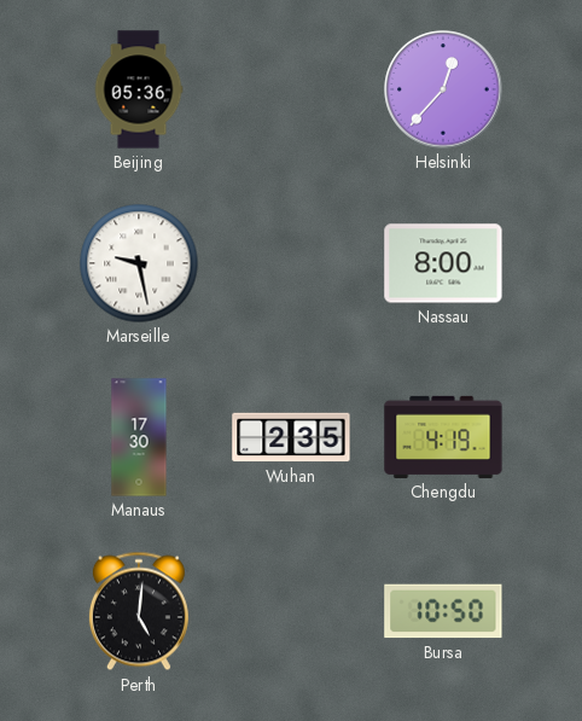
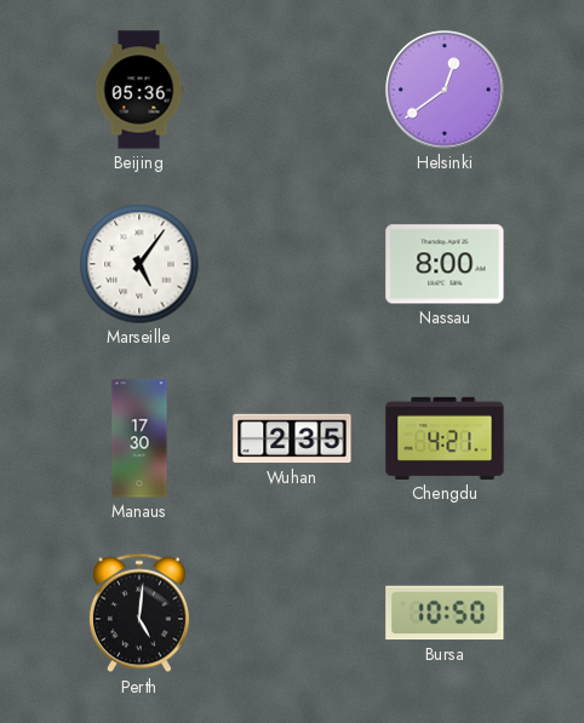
Helsinki: 12:37 -> 12:39
Marseille: 9:28 -> 5:06
Chengdu: 4:19 -> 4:21
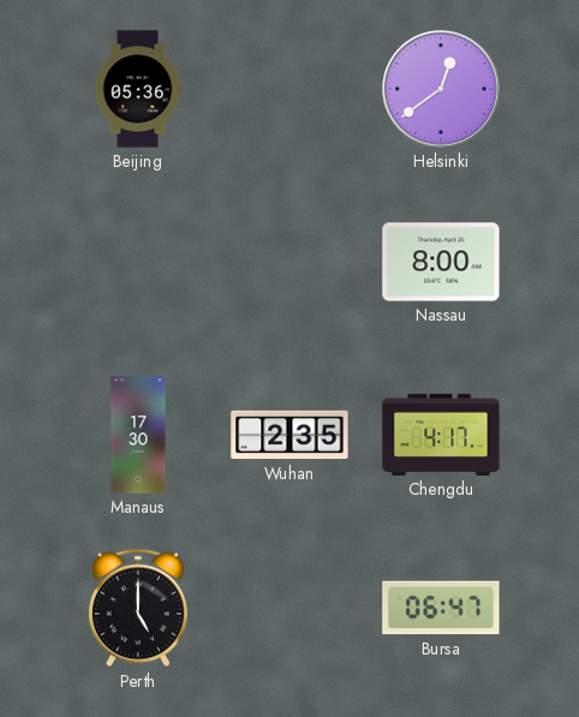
Marseille: 5:06 -> none
Chengdu: 4:21 -> 4:17
Perth: 5:01 -> 5:00
Bursa: 10:50 -> 06:47
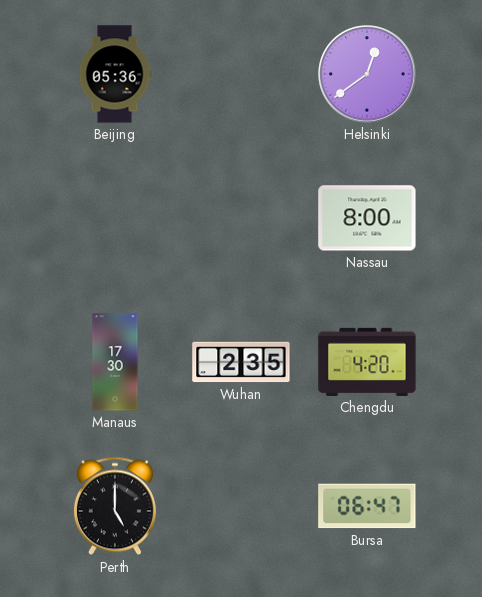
Chengdu: 4:17 -> 4:20
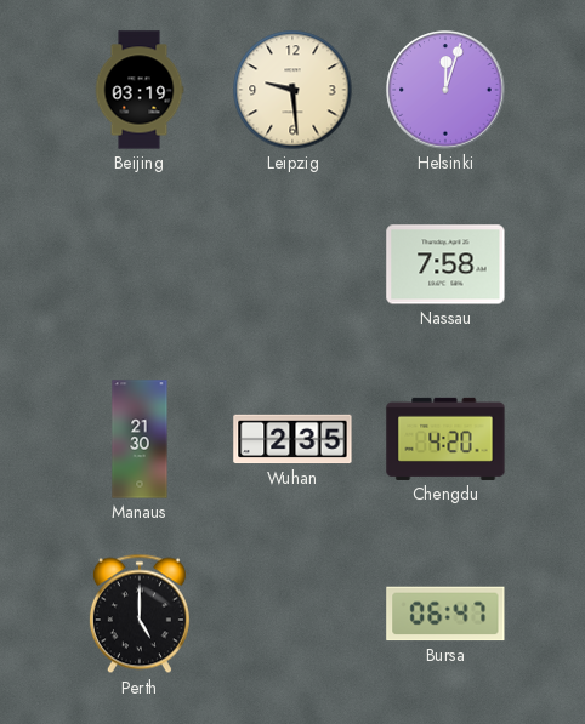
Beijing: 05:36 -> 03:19
Leipzig: none -> 9:29
Helsinki: 12:39 -> 12:03
Nassau: 8:00 -> 7:58
Manaus: 17:30 -> 21:30
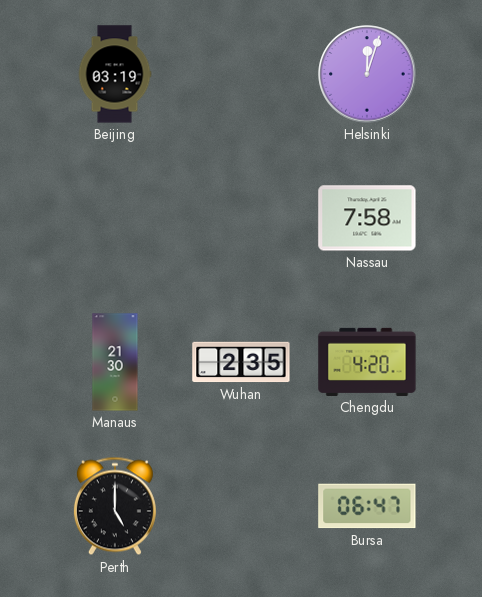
Leipzig: 9:29 -> none
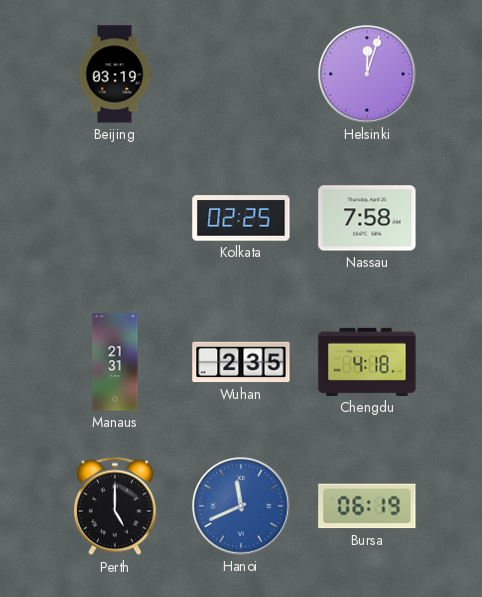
Kolkata: none -> 02:25
Manaus: 21:30 -> 21:31
Chengdu: 4:20 -> 4:18
Hanoi: none -> 11:41
Bursa: 06:47 -> 06:19
